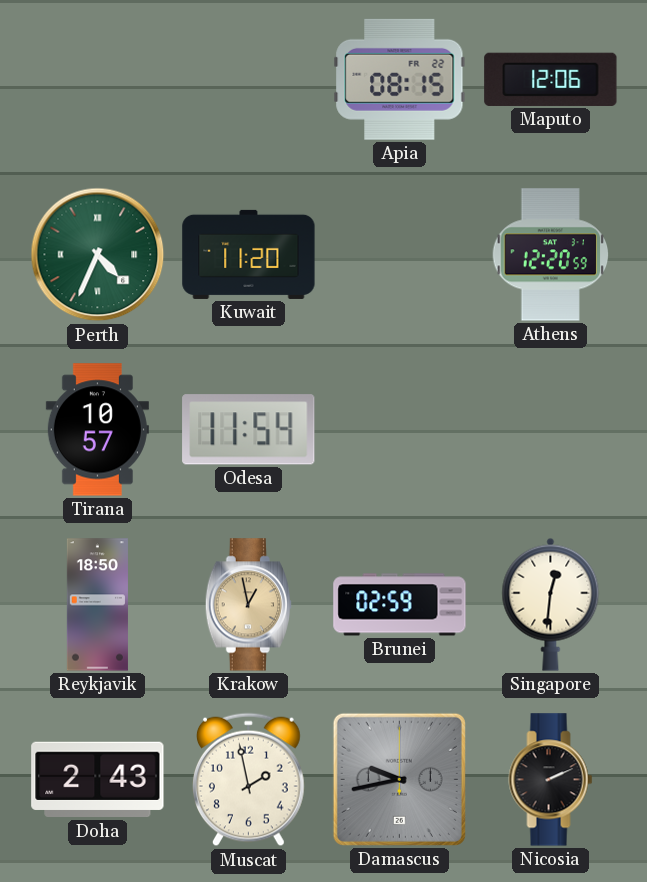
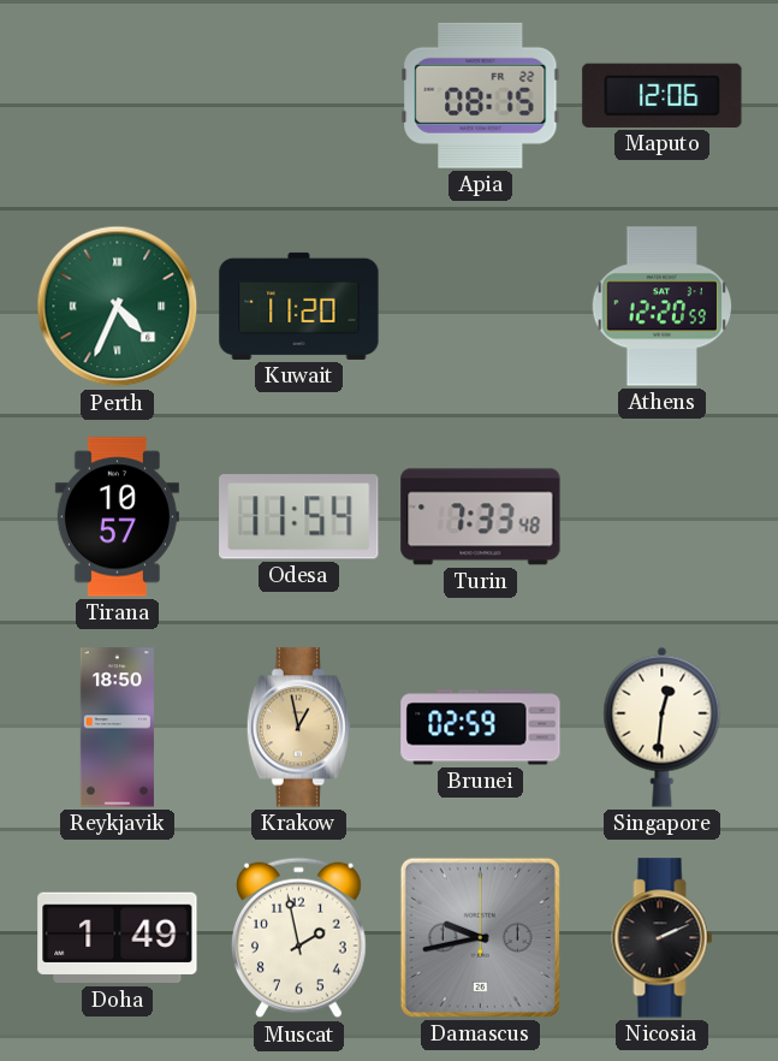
Turin: none -> 7:33
Doha: 2:43 -> 1:49
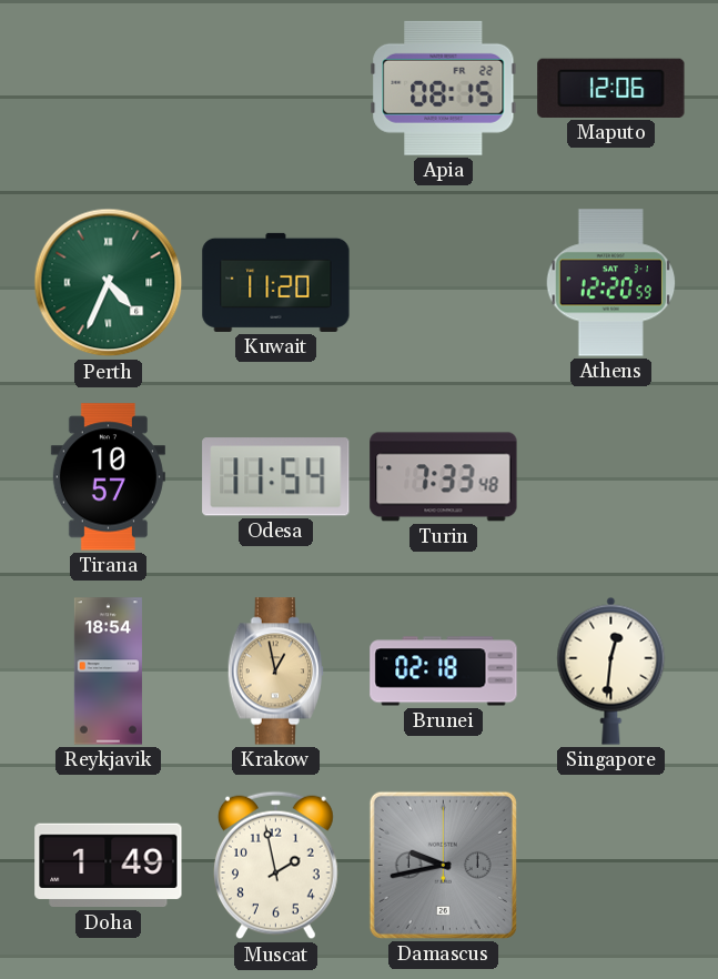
Reykjavik: 18:50 -> 18:54
Brunei: 02:59 -> 02:18
Nicosia: 2:11 -> none
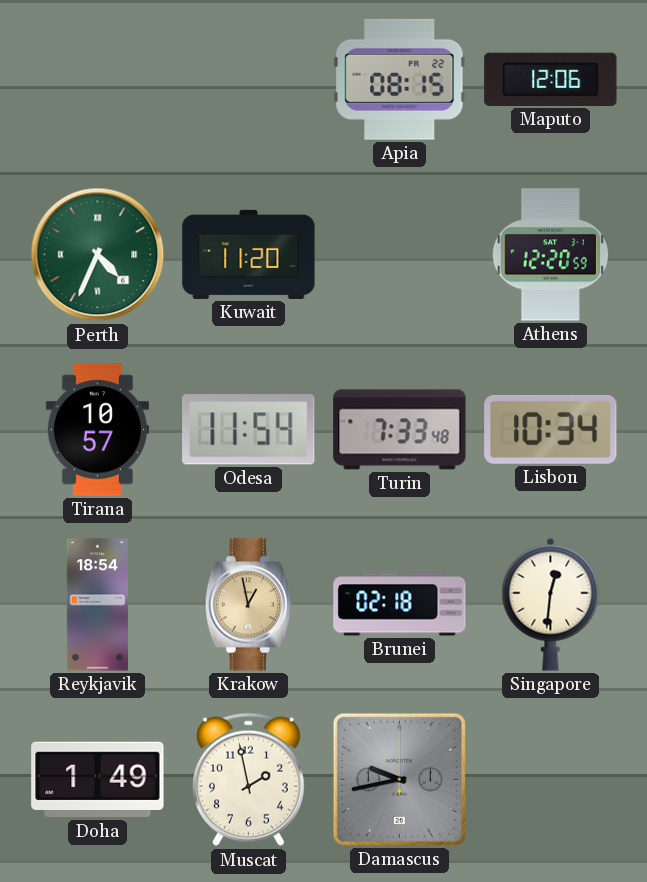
Lisbon: none -> 10:34
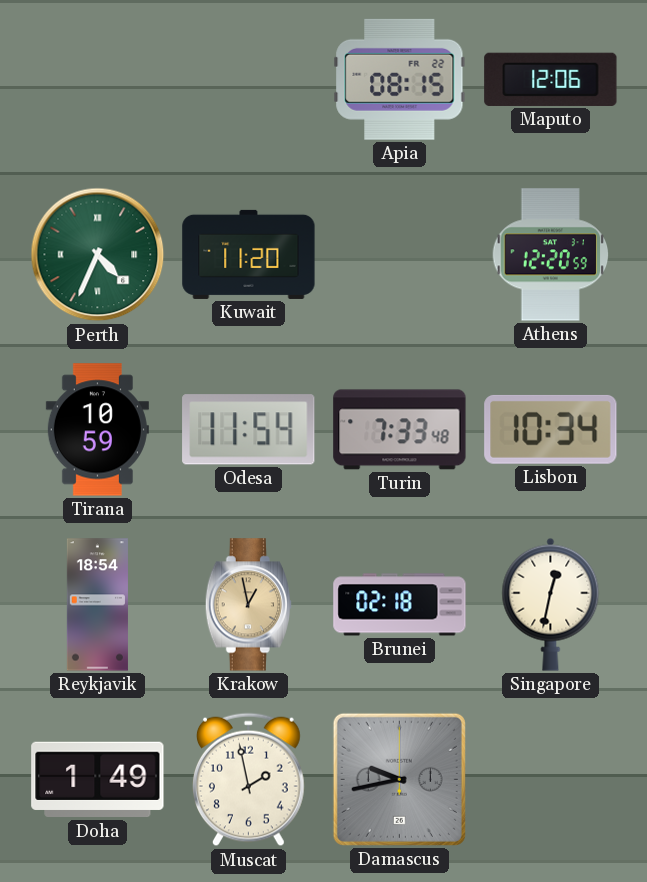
Tirana: 10:57 -> 10:59
Singapore: 12:31 -> 12:32
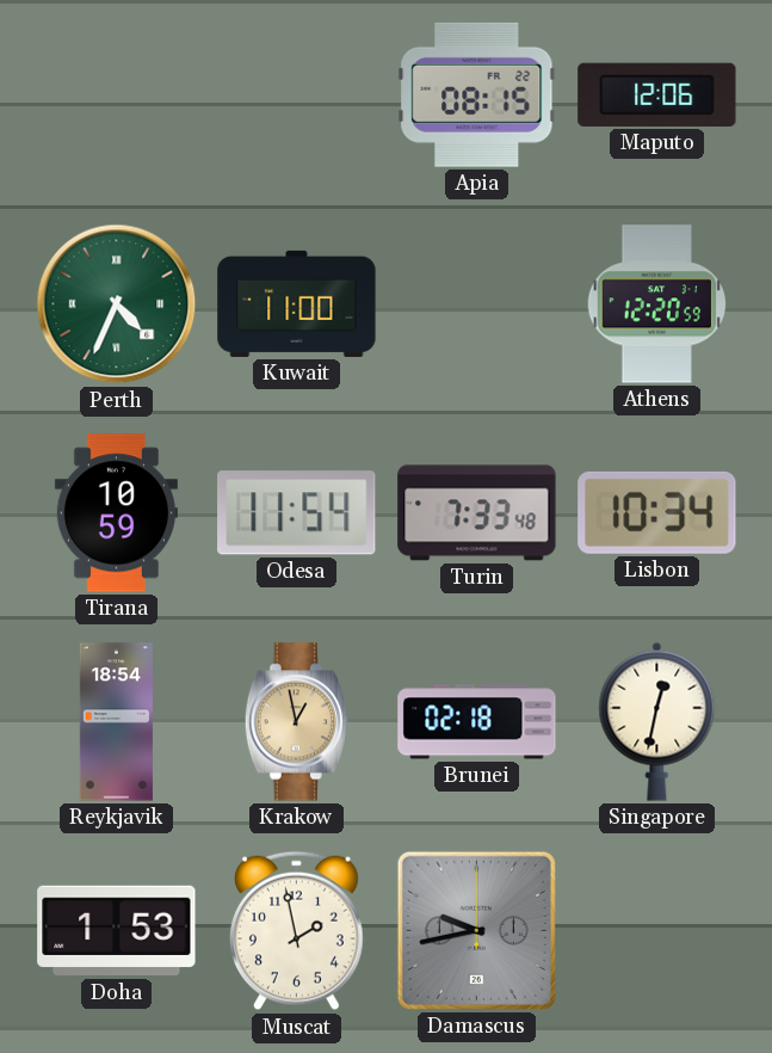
Kuwait: 11:20 -> 11:00
Doha: 1:49 -> 1:53
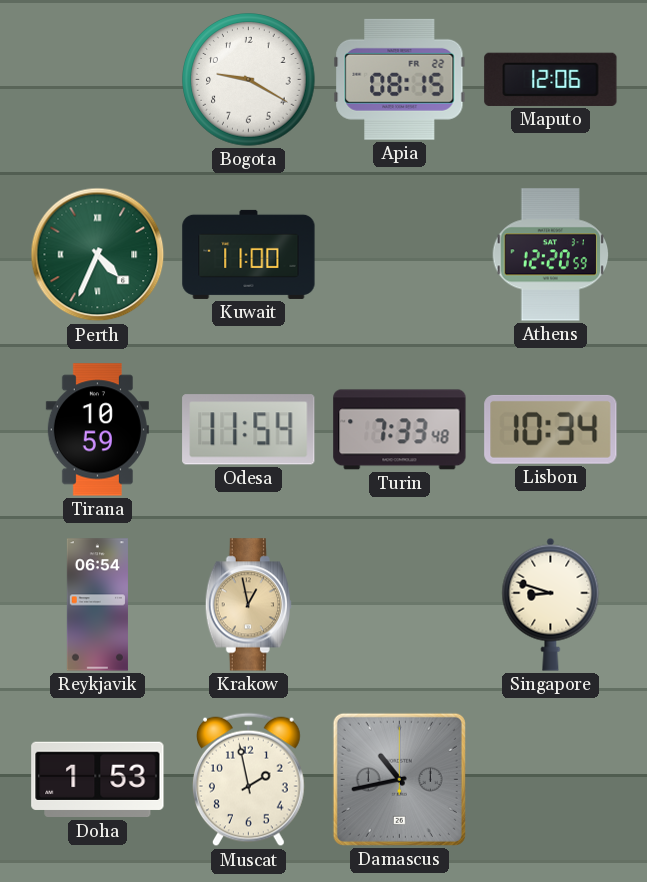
Bogota: none -> 9:20
Reykjavik: 18:54 -> 06:54
Brunei: 02:18 -> none
Singapore: 12:32 -> 8:48
Damascus: 9:43 -> 10:43
